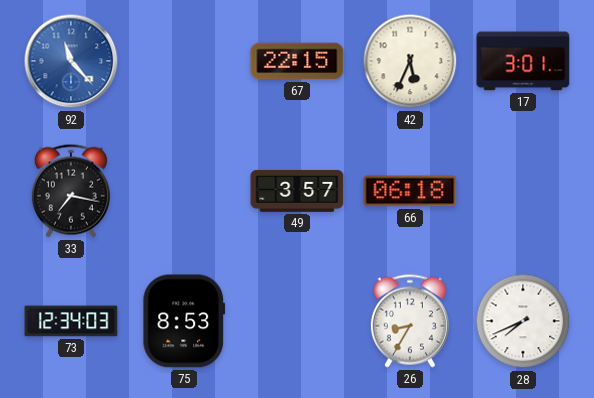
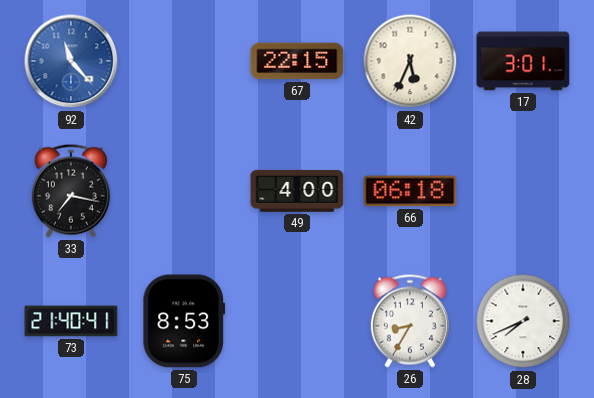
49: 3:57 -> 4:00
73: 12:34 -> 21:40
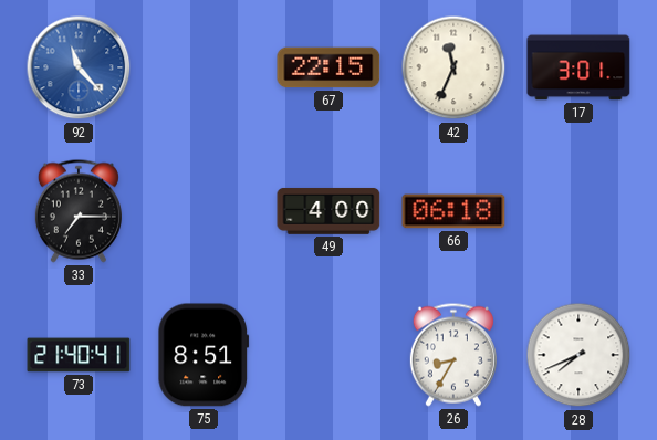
42: 5:34 -> 11:34
33: 7:17 -> 7:15
75: 8:53 -> 8:51
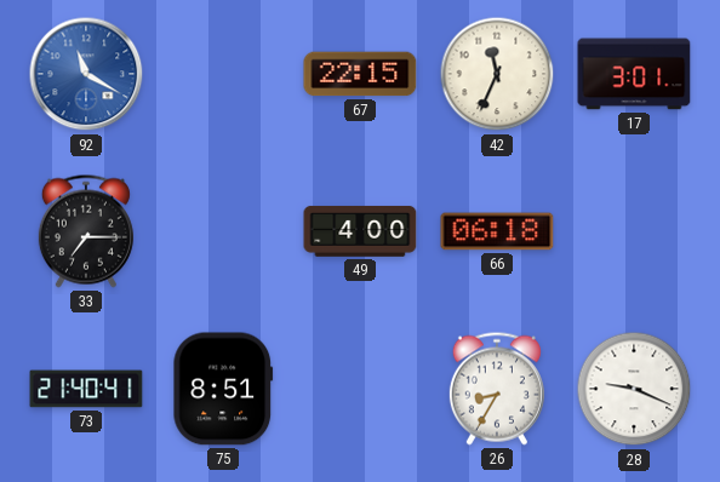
92: 11:23 -> 11:20
28: 7:41 -> 9:19
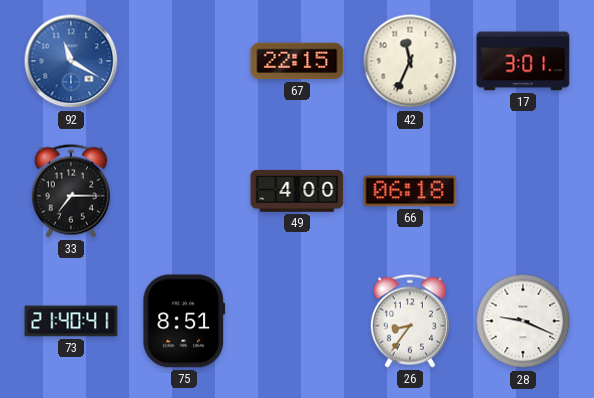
26: 8:35 -> 8:36
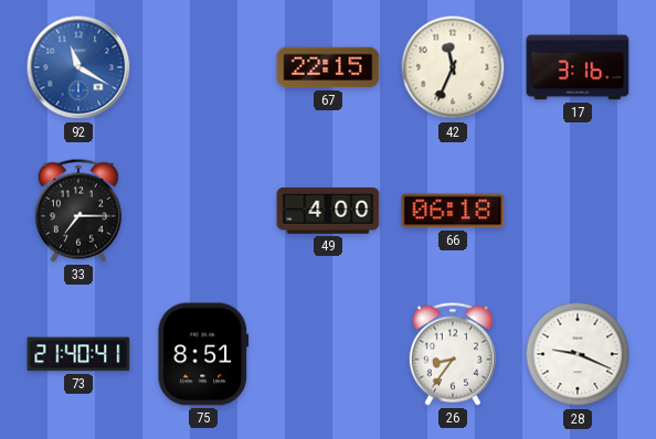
17: 3:01 -> 3:16
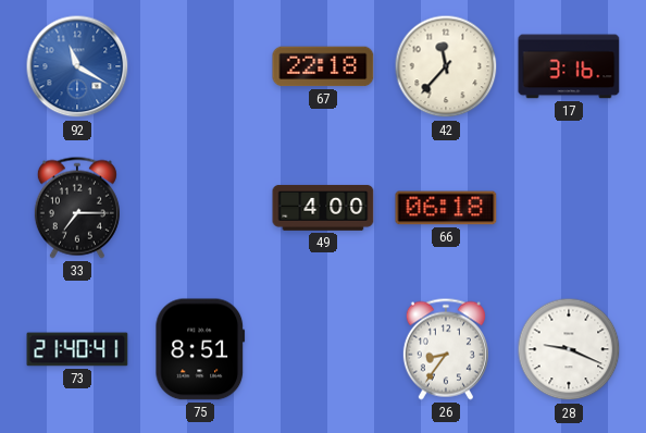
67: 22:15 -> 22:18
42: 11:34 -> 11:37
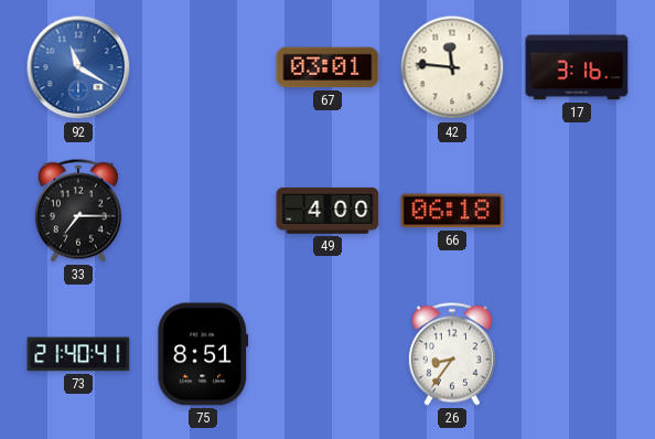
67: 22:18 -> 03:01
42: 11:37 -> 11:46
28: 9:19 -> none
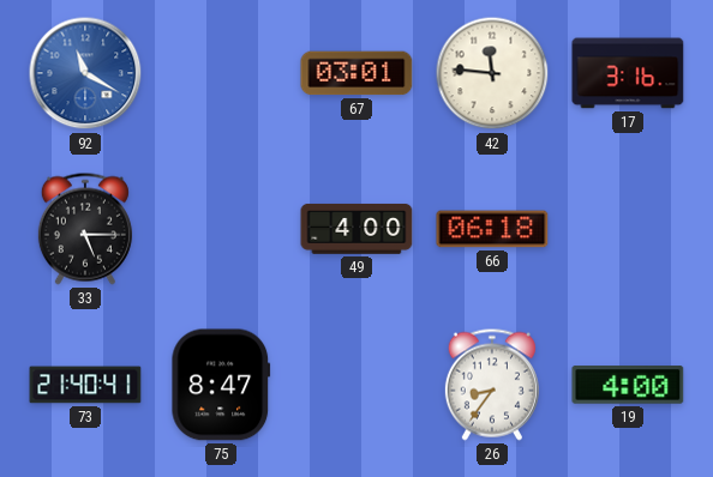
33: 7:15 -> 5:15
75: 8:51 -> 8:47
19: none -> 4:00
